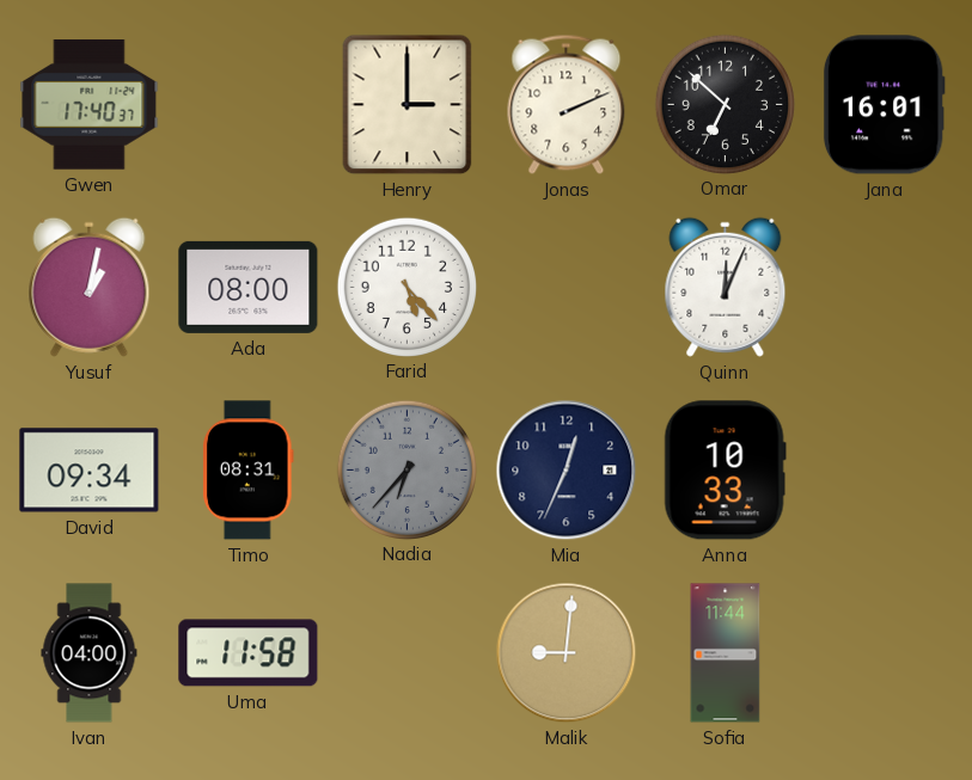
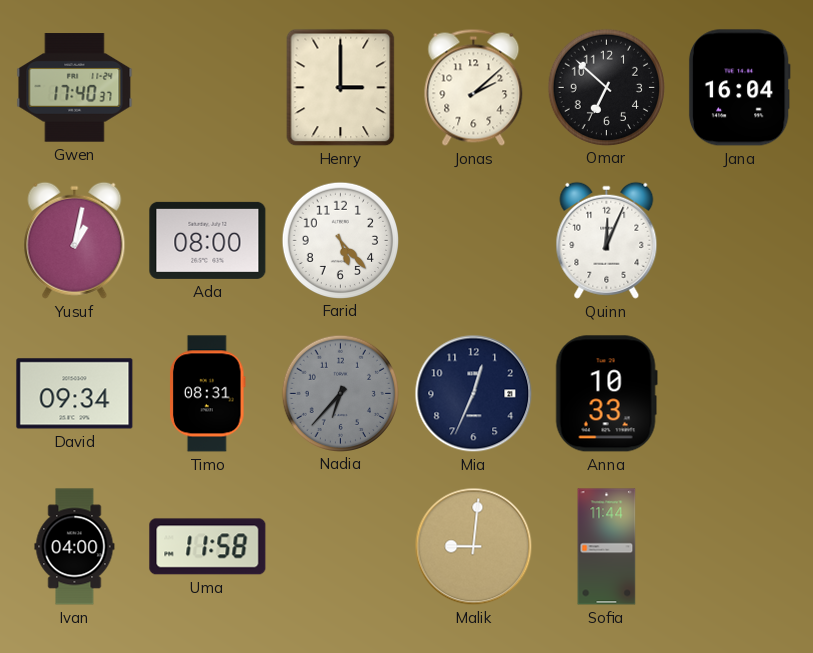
Jonas: 2:11 -> 2:08
Jana: 16:01 -> 16:04
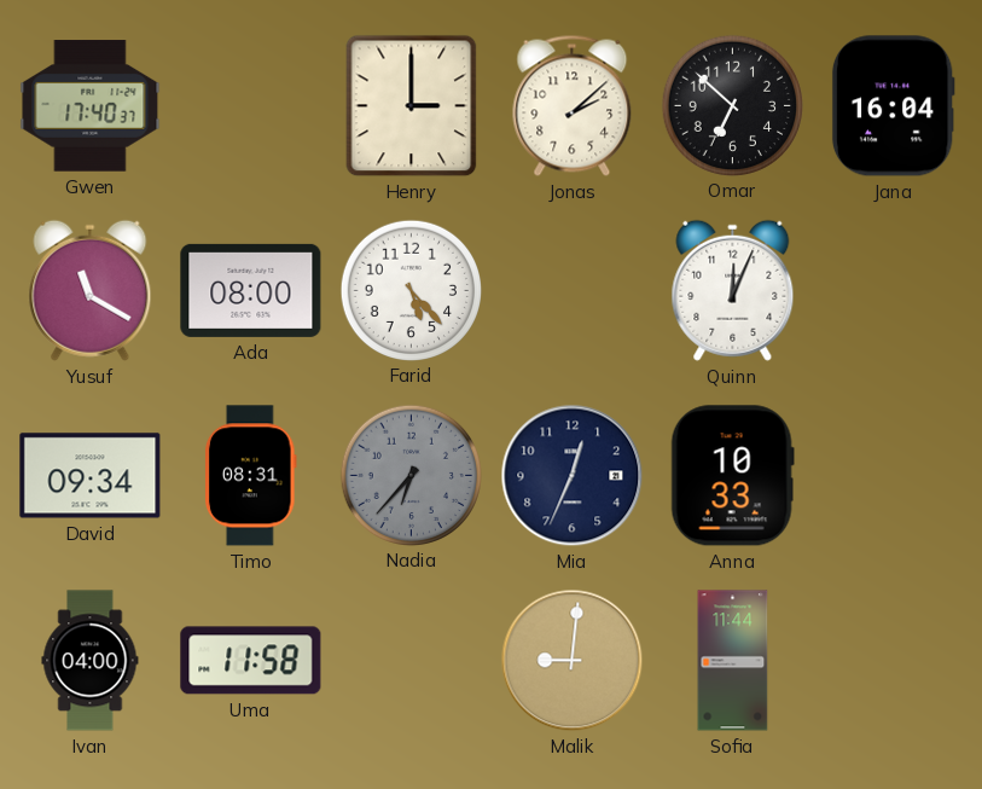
Yusuf: 1:02 -> 11:20
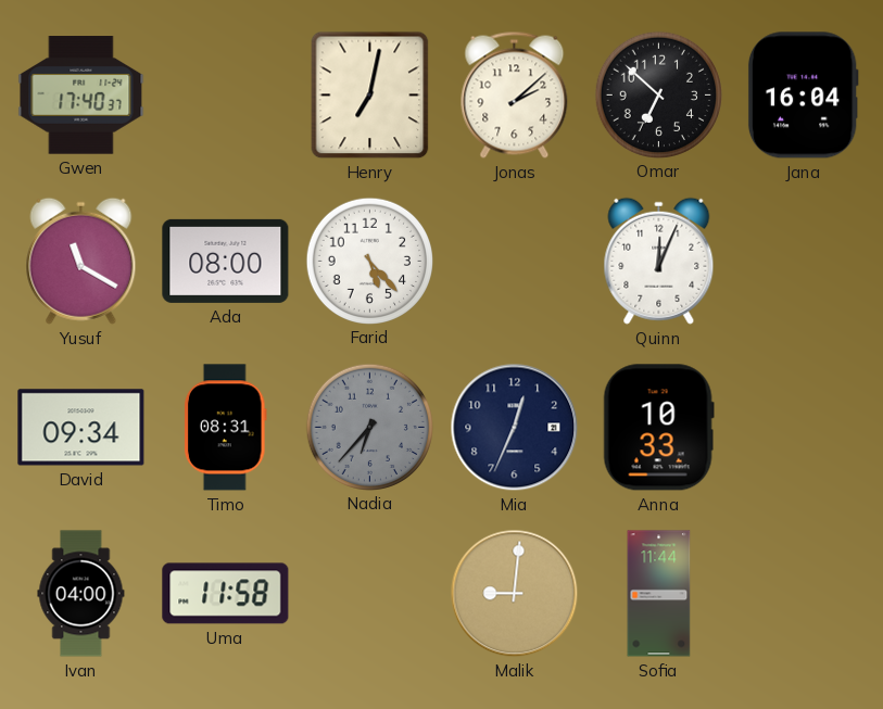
Henry: 3:00 -> 7:02
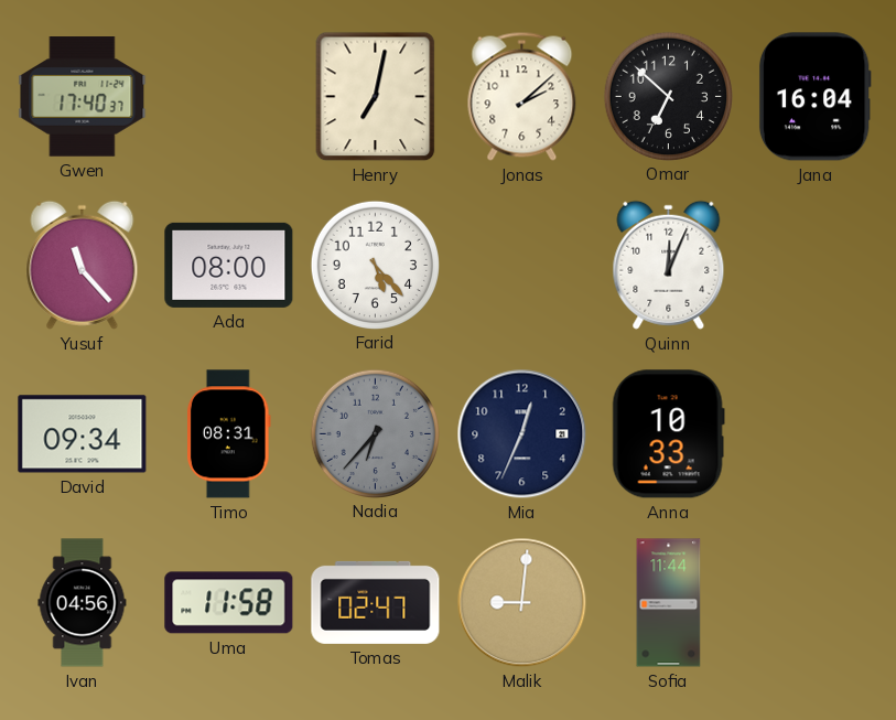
Yusuf: 11:20 -> 11:23
Ivan: 04:00 -> 04:56
Tomas: none -> 02:47
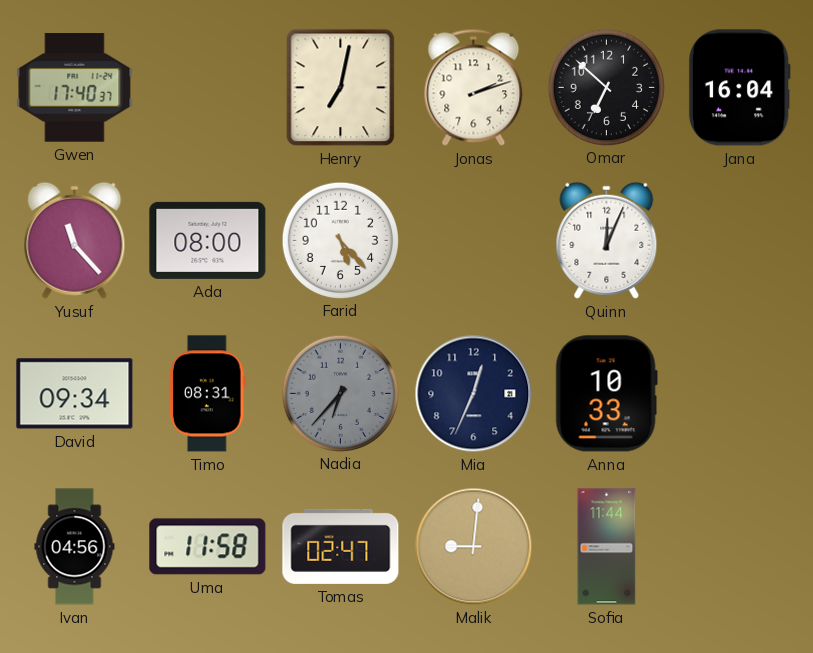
Jonas: 2:08 -> 2:12
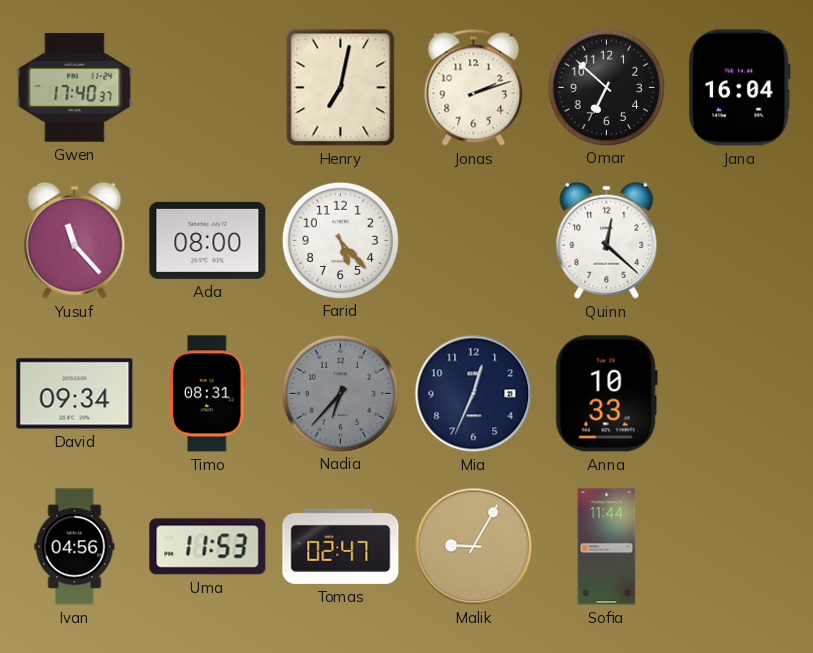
Quinn: 12:04 -> 12:22
Uma: 11:58 -> 11:53
Malik: 9:01 -> 9:05
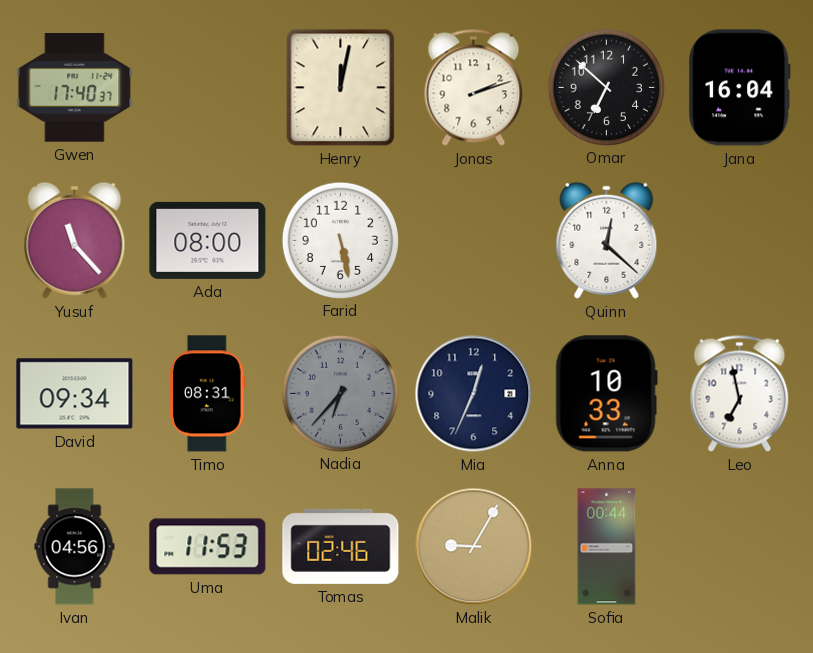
Henry: 7:02 -> 12:02
Farid: 5:23 -> 5:28
Leo: none -> 6:58
Tomas: 02:47 -> 02:46
Sofia: 11:44 -> 00:44
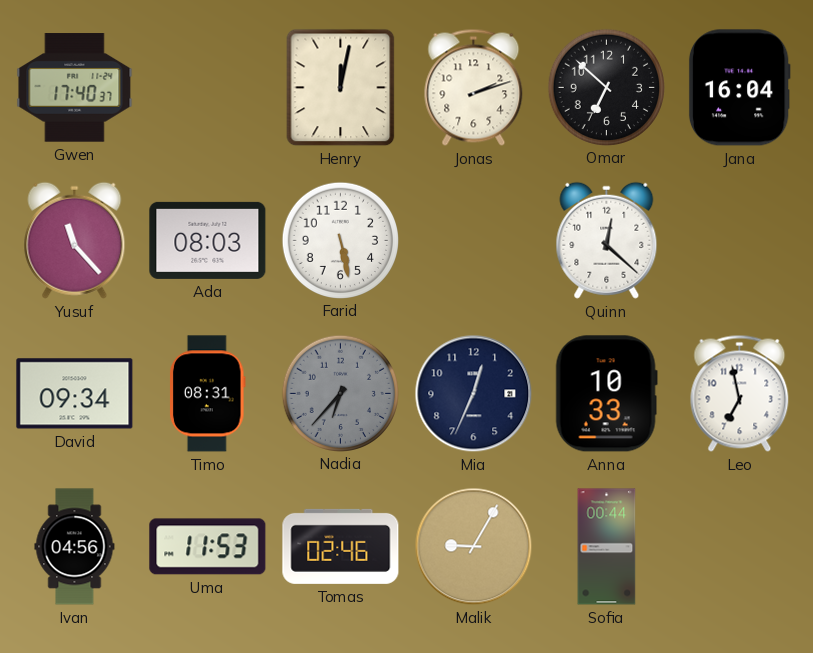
Ada: 08:00 -> 08:03
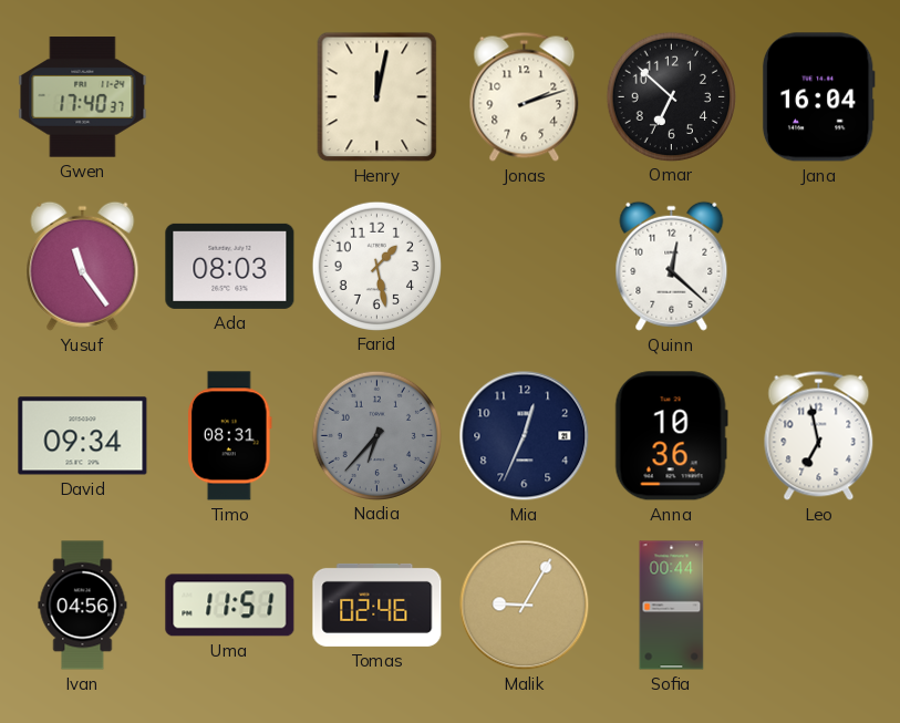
Yusuf: 11:23 -> 11:24
Farid: 5:28 -> 1:28
Anna: 10:33 -> 10:36
Uma: 11:53 -> 11:51
